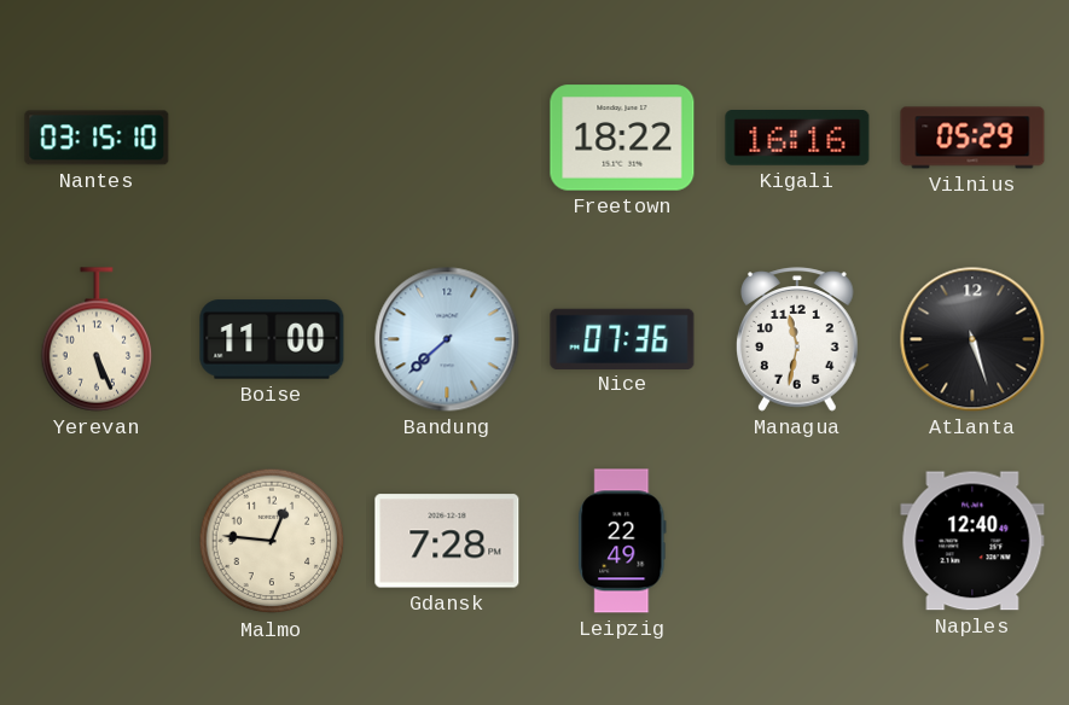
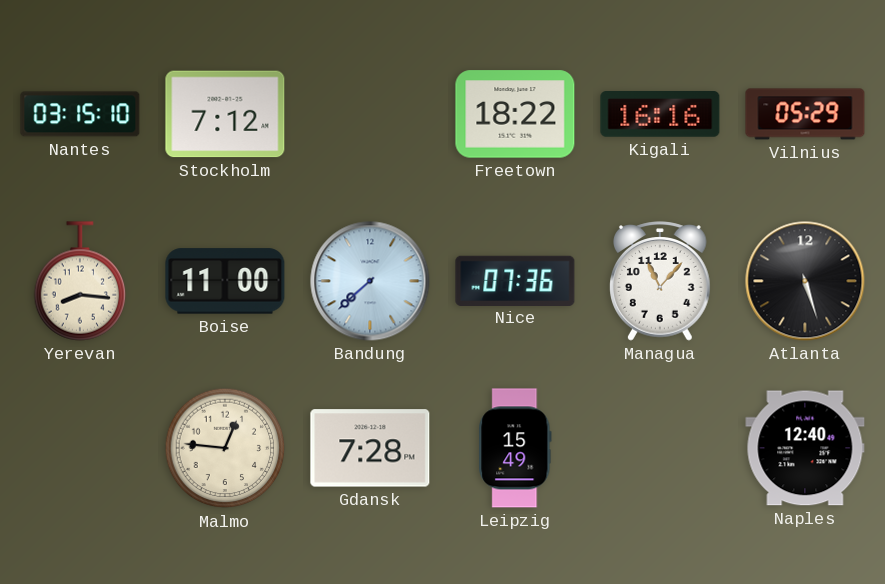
Stockholm: none -> 7:12
Yerevan: 5:26 -> 8:16
Managua: 11:32 -> 11:07
Leipzig: 22:49 -> 15:49
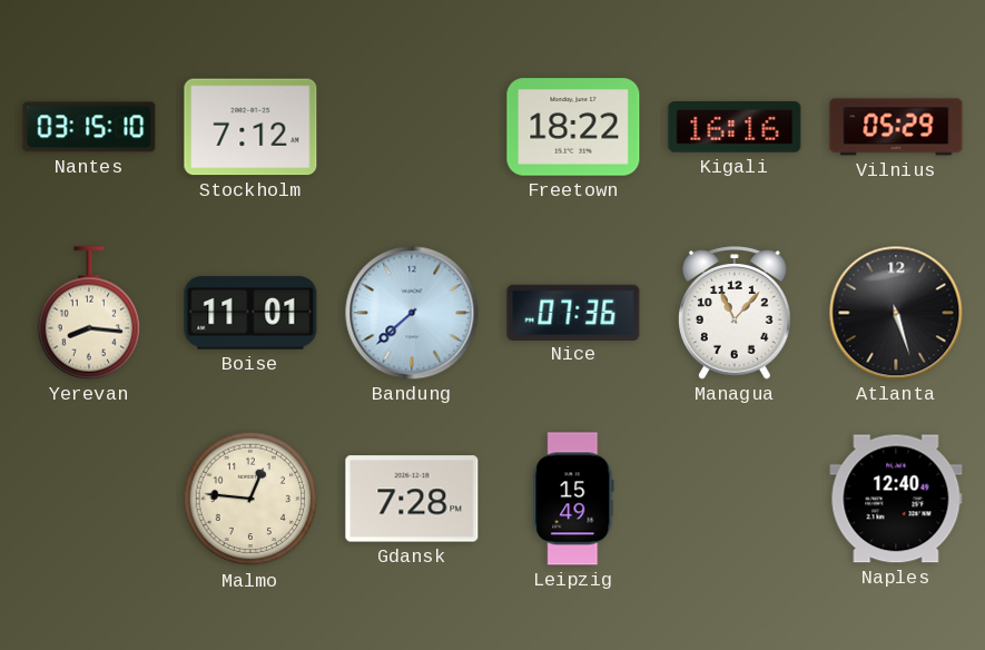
Boise: 11:00 -> 11:01
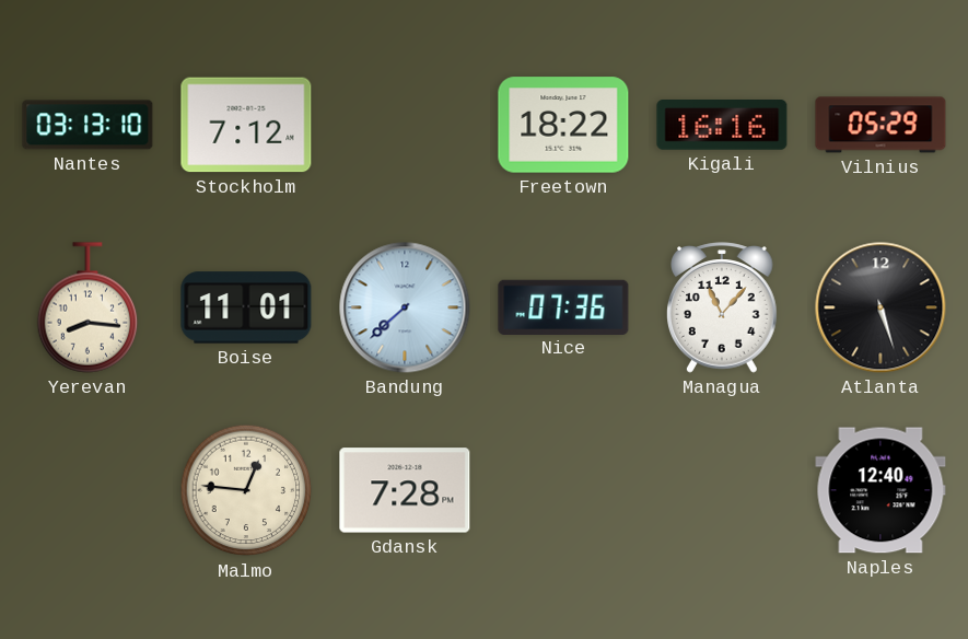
Nantes: 03:15 -> 03:13
Leipzig: 15:49 -> none
